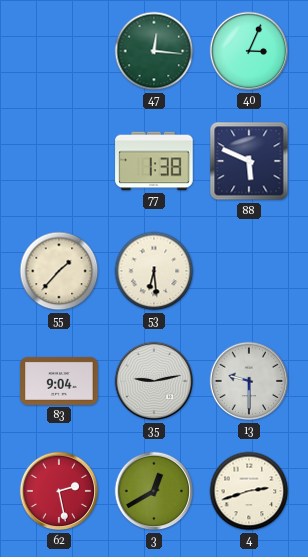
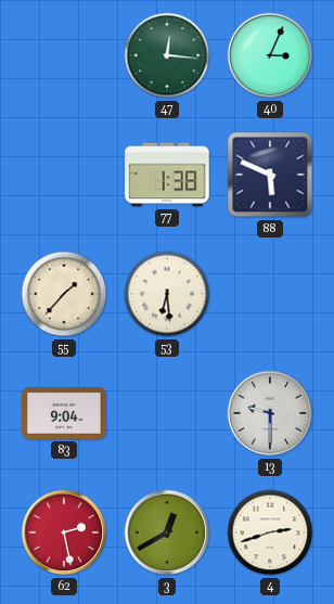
35: 9:13 -> none
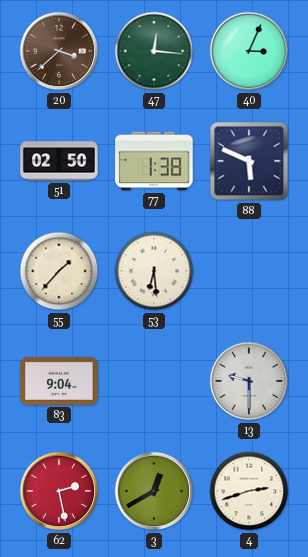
20: none -> 3:38
51: none -> 02:50
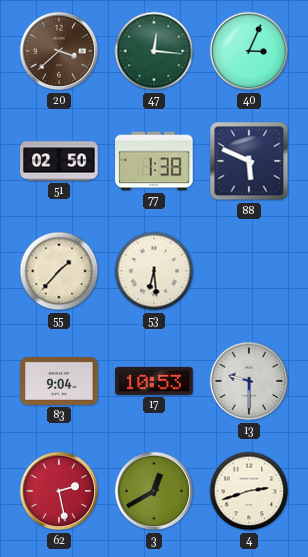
17: none -> 10:53
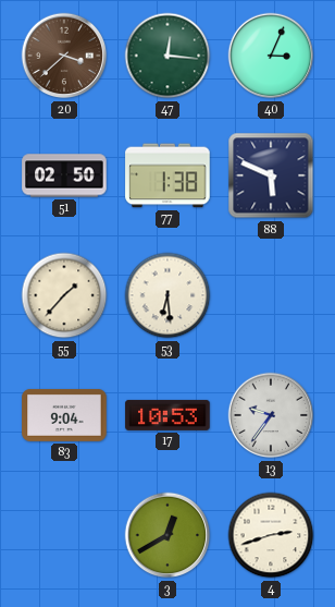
13: 9:30 -> 9:36
62: 2:28 -> none
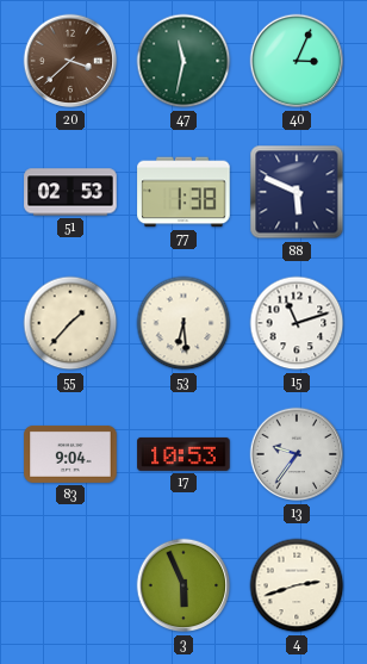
47: 12:16 -> 11:32
51: 02:50 -> 02:53
15: none -> 11:12
3: 12:40 -> 5:56
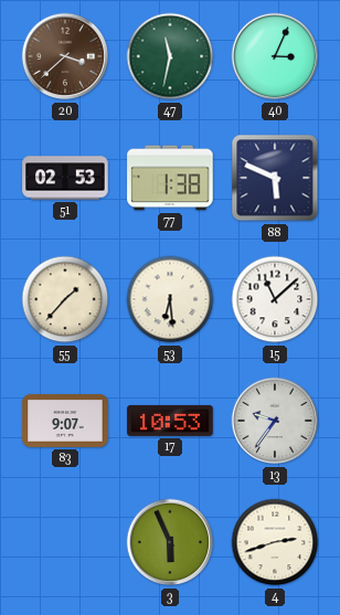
15: 11:12 -> 11:08
83: 9:04 -> 9:07
